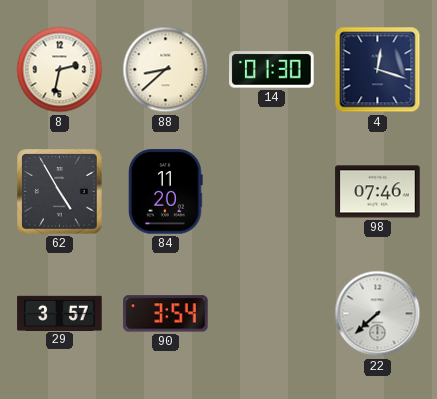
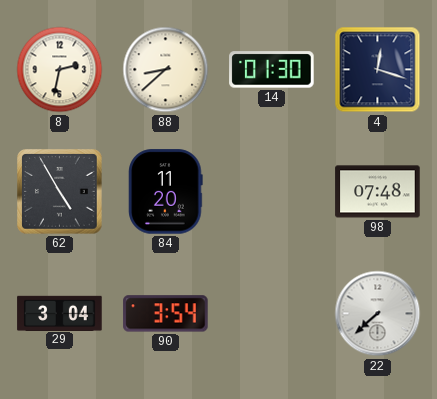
98: 07:46 -> 07:48
29: 3:57 -> 3:04
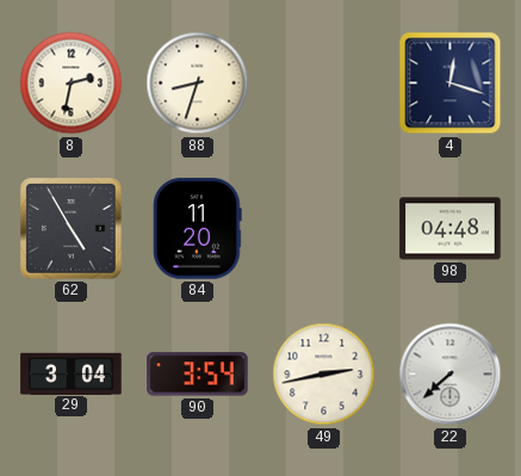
88: 8:38 -> 8:33
14: 01:30 -> none
98: 07:48 -> 04:48
49: none -> 2:43
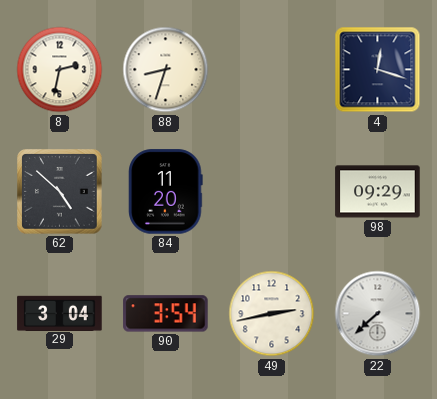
62: 4:55 -> 4:52
98: 04:48 -> 09:29
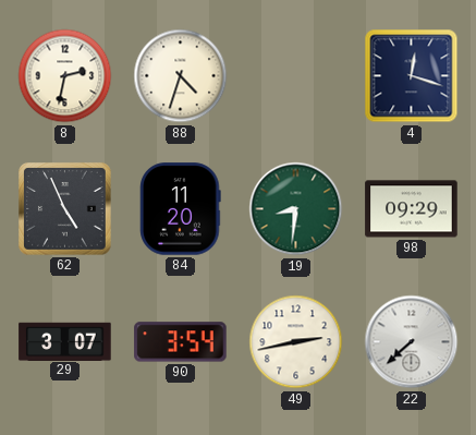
88: 8:33 -> 4:33
62: 4:52 -> 4:56
19: none -> 8:31
29: 3:04 -> 3:07
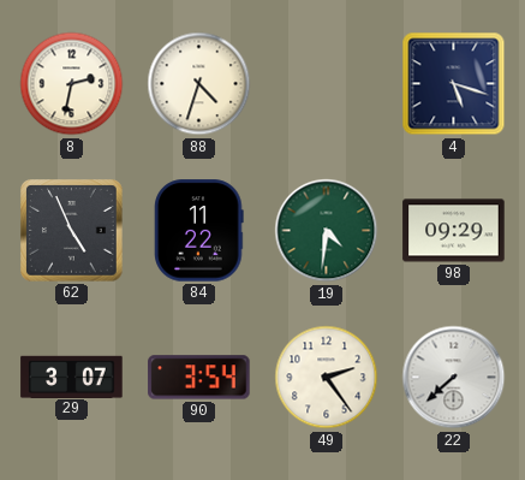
4: 12:18 -> 5:18
84: 11:20 -> 11:22
19: 8:31 -> 4:31
49: 2:43 -> 2:24
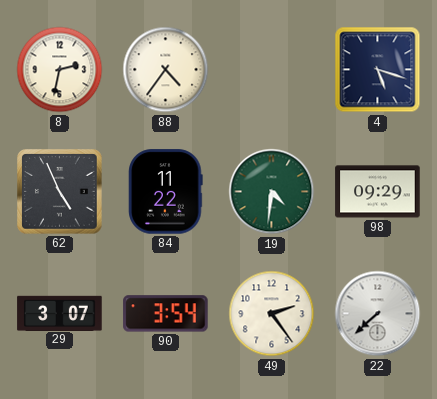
88: 4:33 -> 4:36
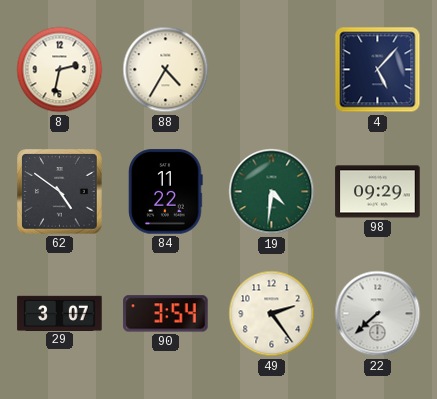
88: 4:36 -> 4:35
4: 5:18 -> 5:07
62: 4:56 -> 4:51
